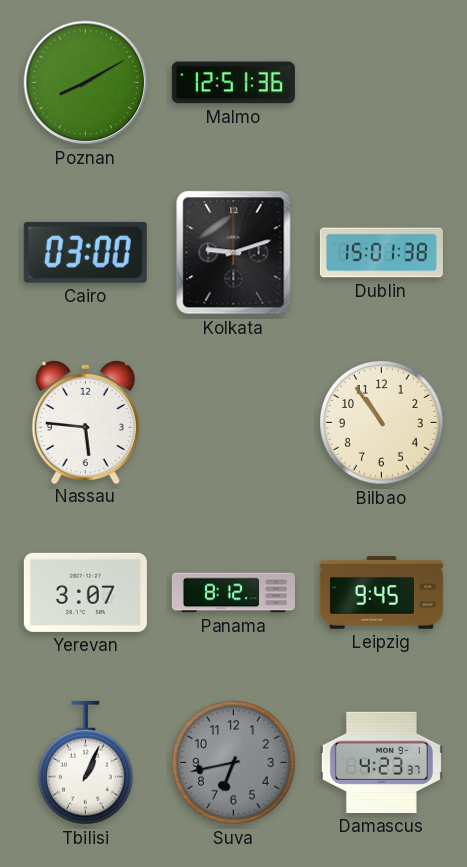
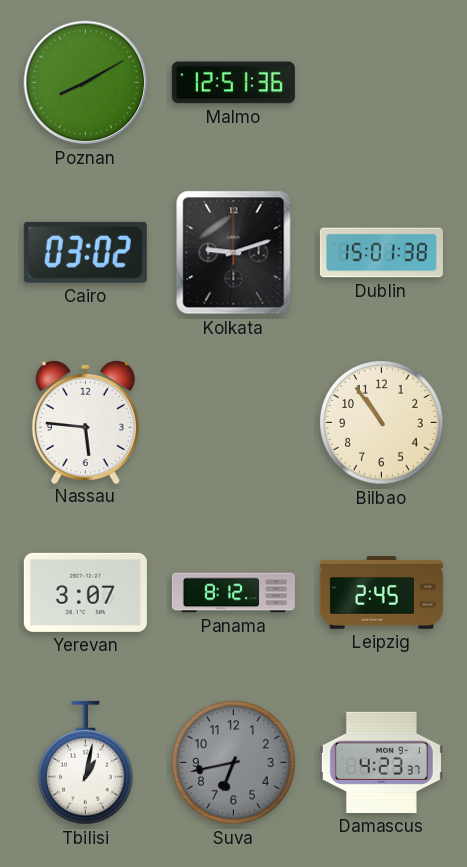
Cairo: 03:00 -> 03:02
Leipzig: 9:45 -> 2:45
Tbilisi: 1:04 -> 1:02
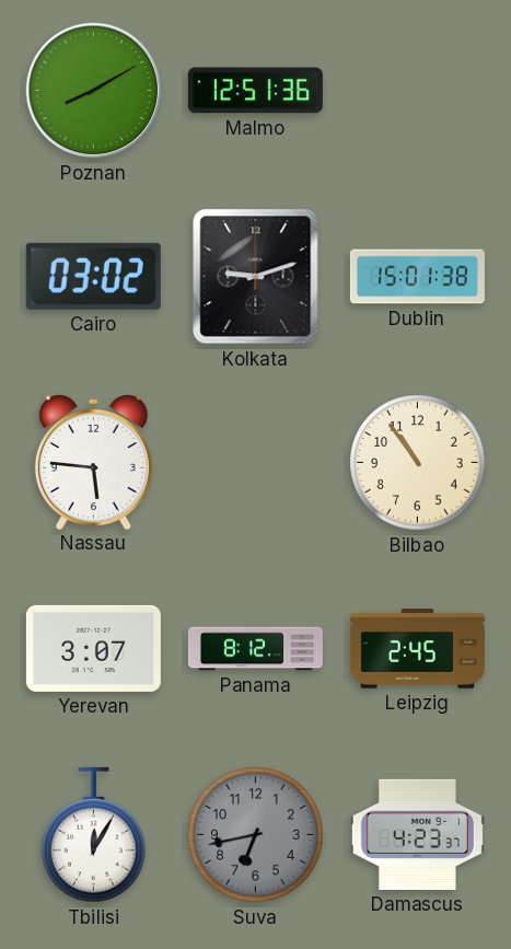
Tbilisi: 1:02 -> 12:05
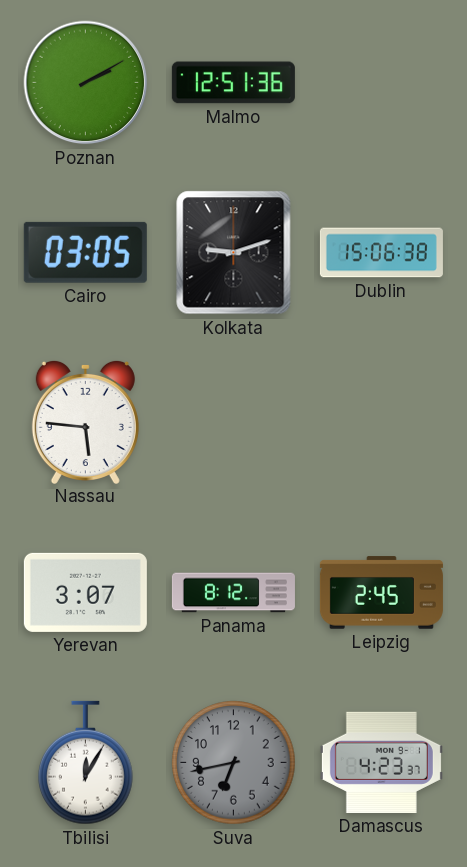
Poznan: 8:10 -> 2:10
Cairo: 03:02 -> 03:05
Dublin: 15:01 -> 15:06
Bilbao: 10:54 -> none
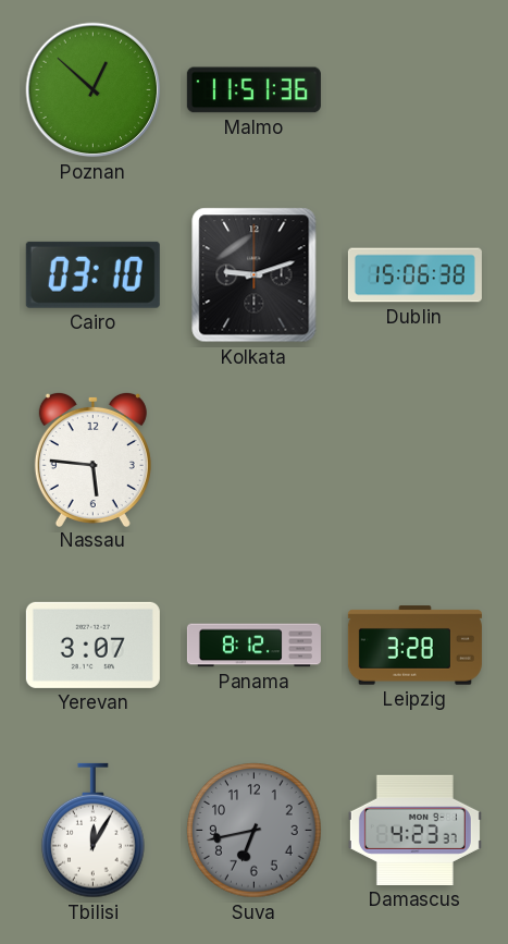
Poznan: 2:10 -> 12:52
Malmo: 12:51 -> 11:51
Cairo: 03:05 -> 03:10
Leipzig: 2:45 -> 3:28
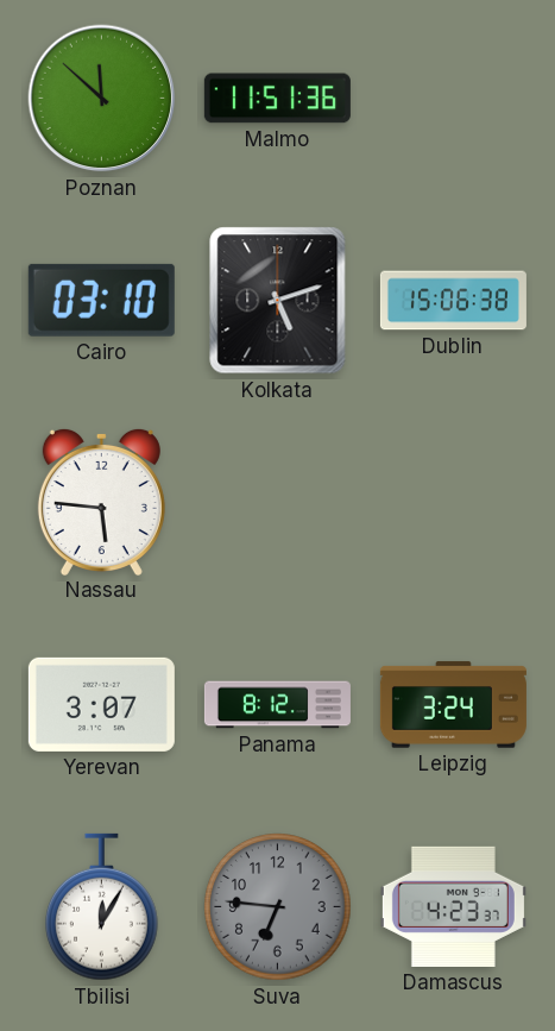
Poznan: 12:52 -> 11:52
Kolkata: 9:12 -> 5:12
Leipzig: 3:28 -> 3:24
Suva: 6:43 -> 6:46
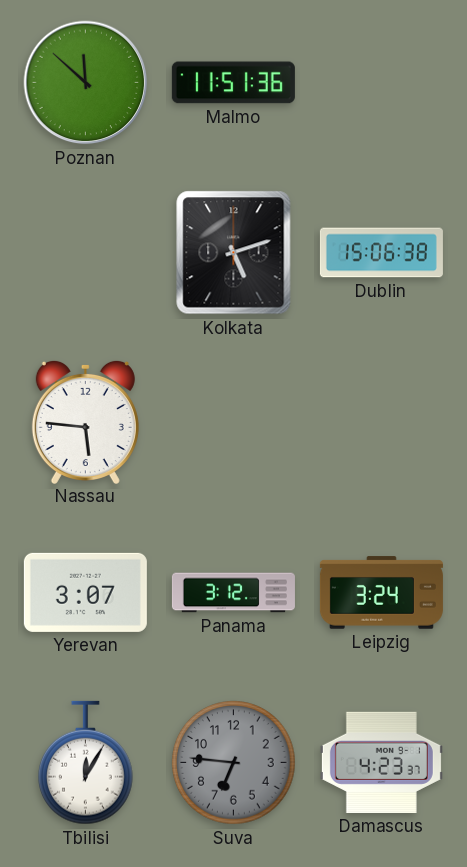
Cairo: 03:10 -> none
Panama: 8:12 -> 3:12
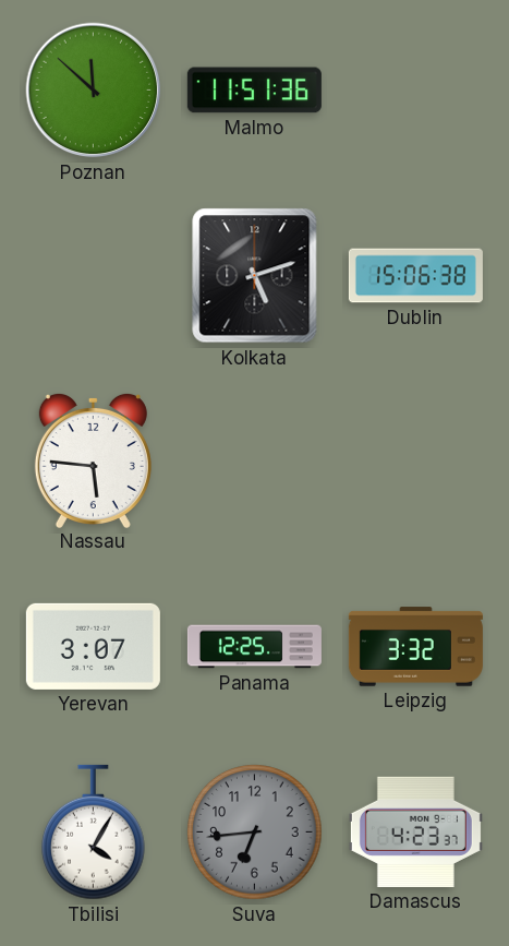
Panama: 3:12 -> 12:25
Leipzig: 3:24 -> 3:32
Tbilisi: 12:05 -> 4:05
Suva: 6:46 -> 6:44
